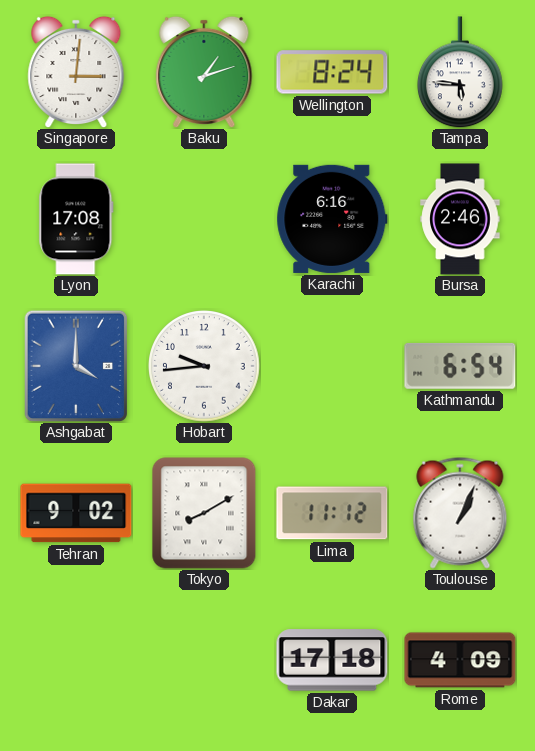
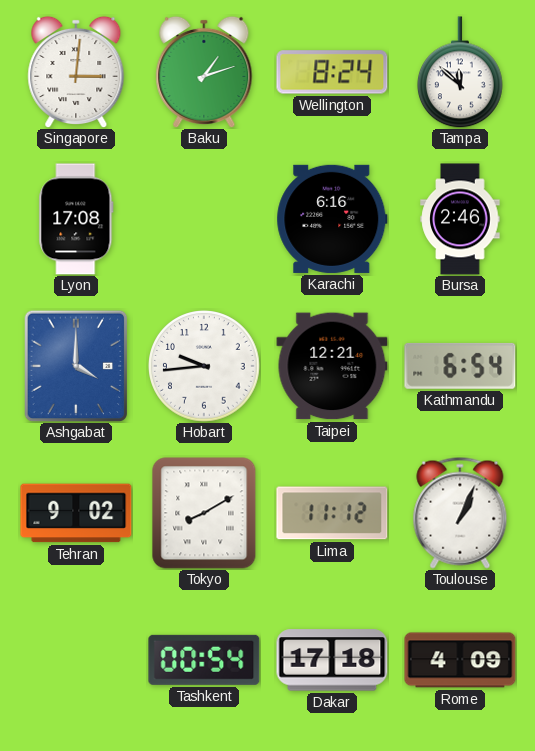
Tampa: 5:46 -> 11:52
Taipei: none -> 12:21
Tashkent: none -> 00:54
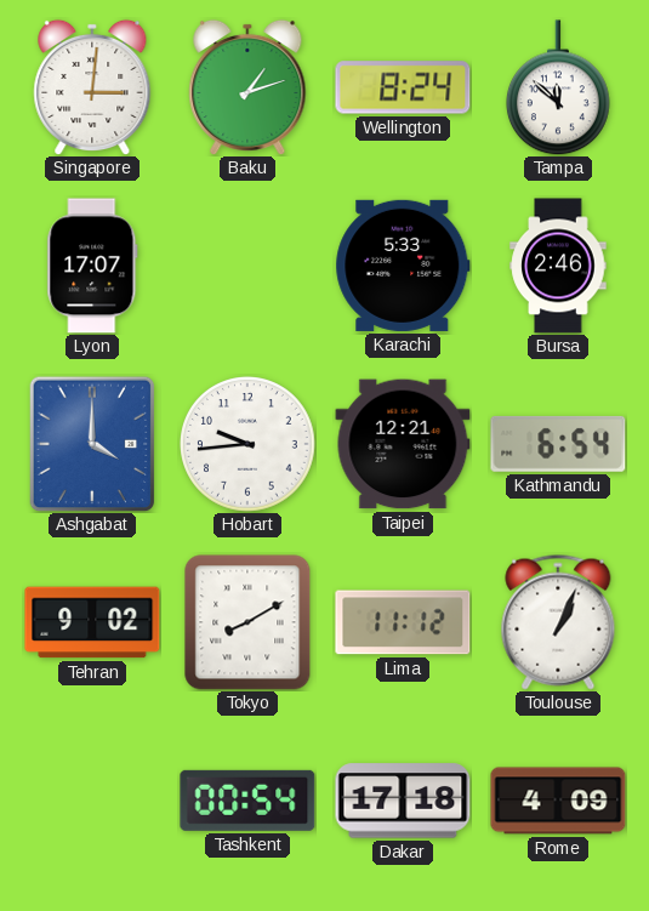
Lyon: 17:08 -> 17:07
Karachi: 6:16 -> 5:33
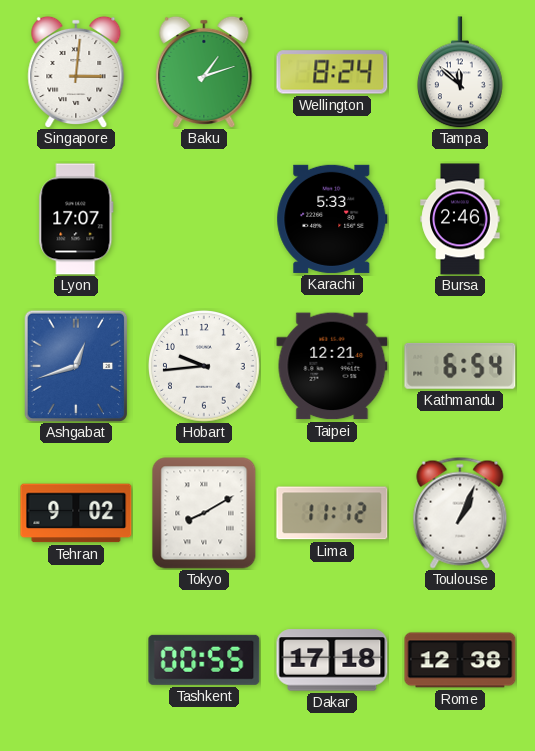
Ashgabat: 4:00 -> 12:42
Tashkent: 00:54 -> 00:55
Rome: 4:09 -> 12:38
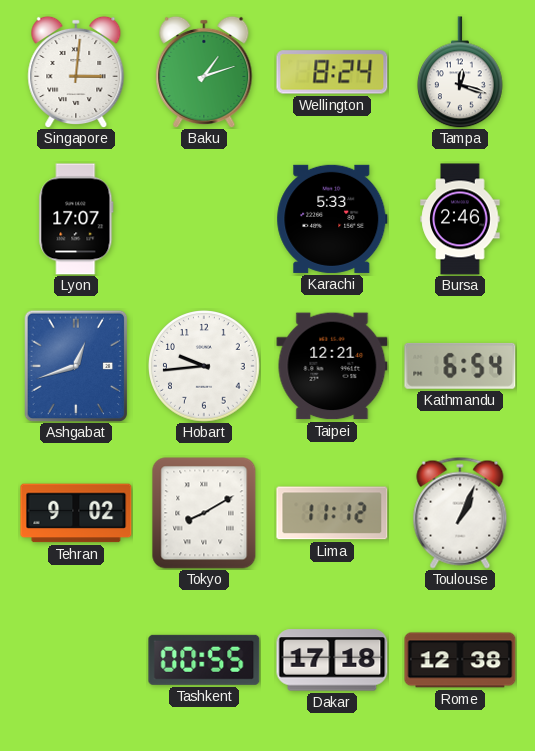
Tampa: 11:52 -> 12:18
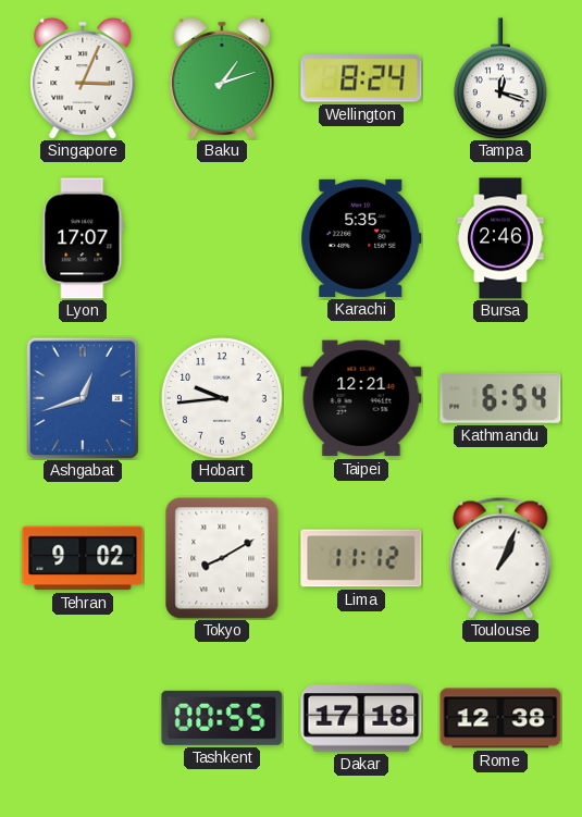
Singapore: 3:01 -> 3:04
Karachi: 5:33 -> 5:35
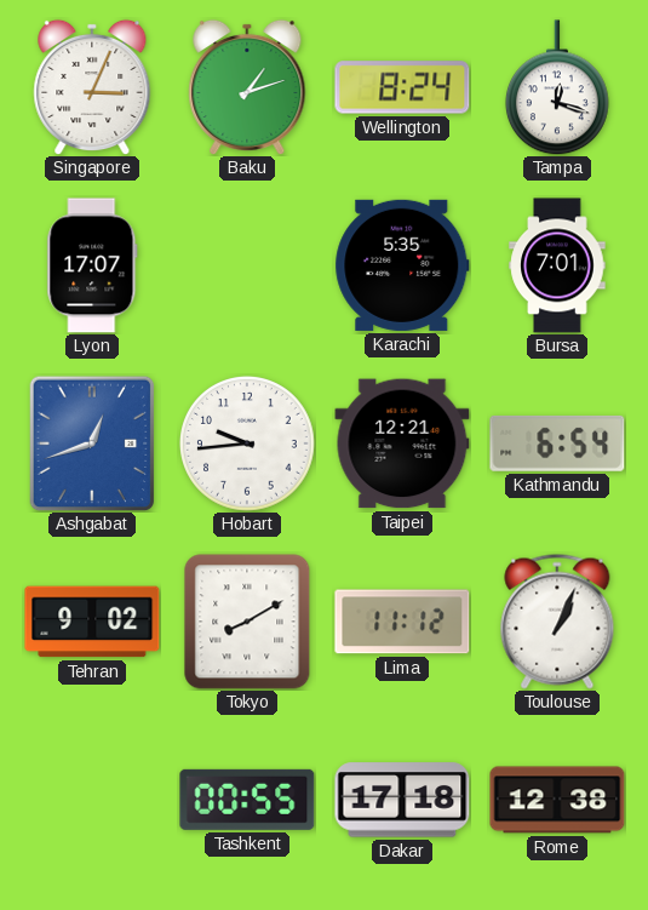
Bursa: 2:46 -> 7:01
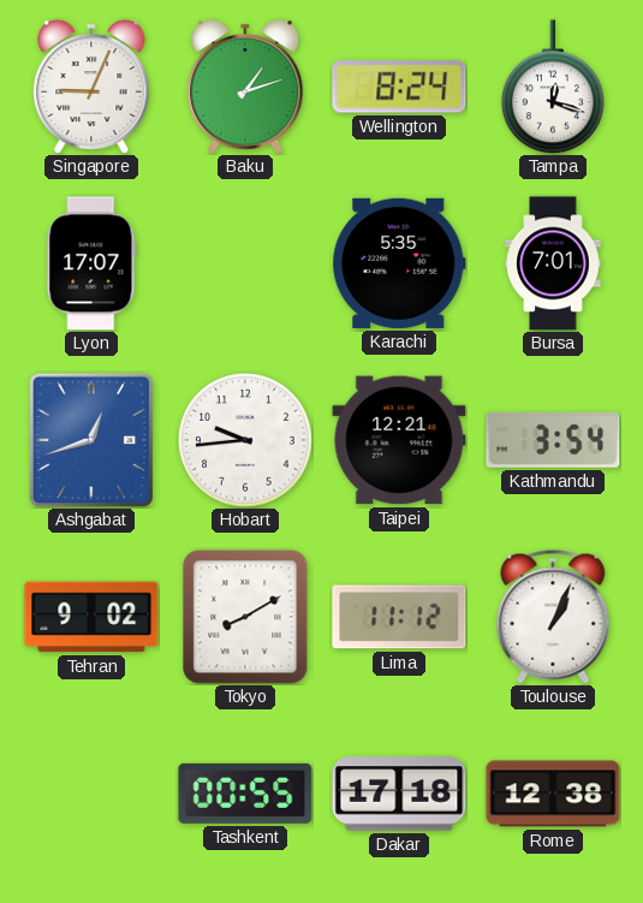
Singapore: 3:04 -> 9:04
Kathmandu: 6:54 -> 3:54
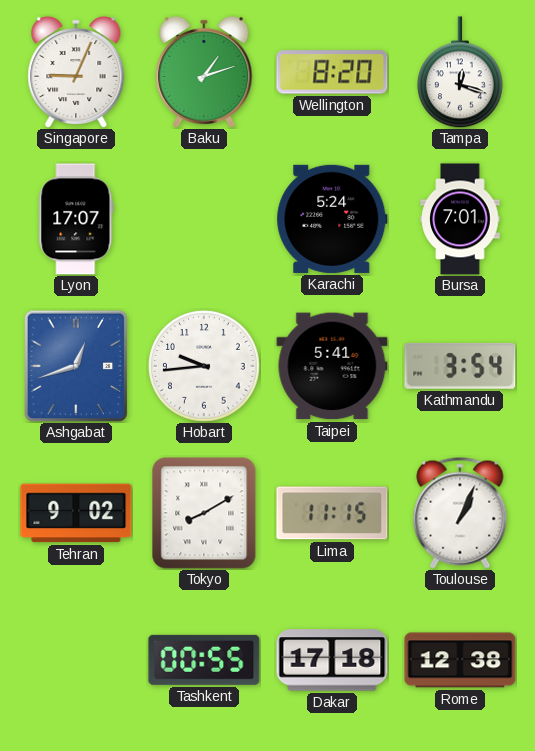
Wellington: 8:24 -> 8:20
Karachi: 5:35 -> 5:24
Taipei: 12:21 -> 5:41
Lima: 11:12 -> 11:15
